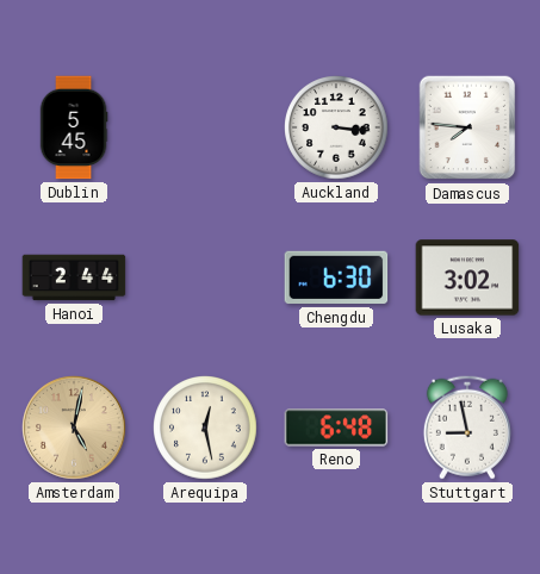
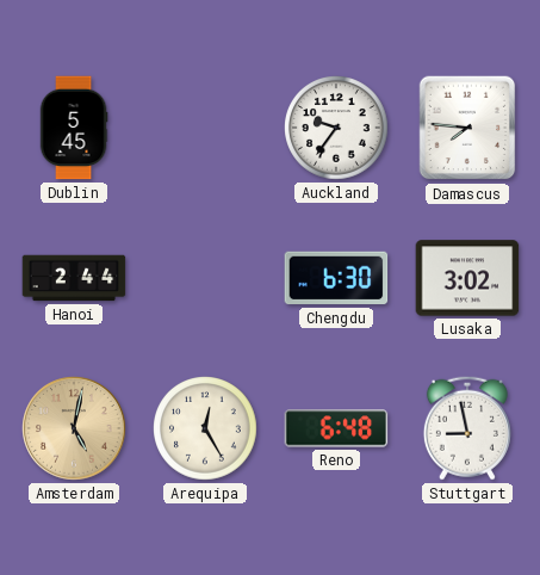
Auckland: 3:16 -> 9:36
Arequipa: 12:28 -> 12:25
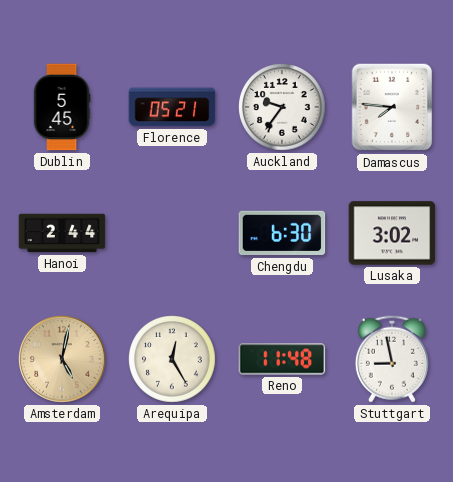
Florence: none -> 05:21
Reno: 6:48 -> 11:48
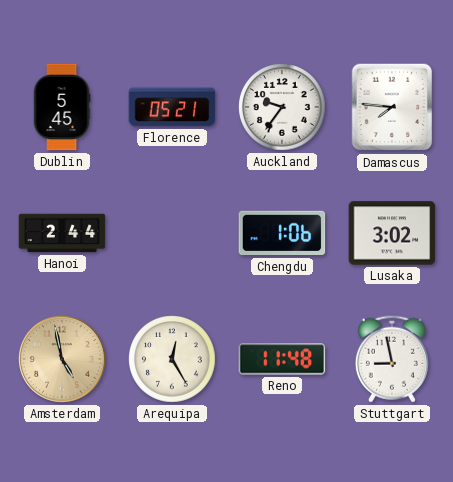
Chengdu: 6:30 -> 1:06
Amsterdam: 5:02 -> 4:58
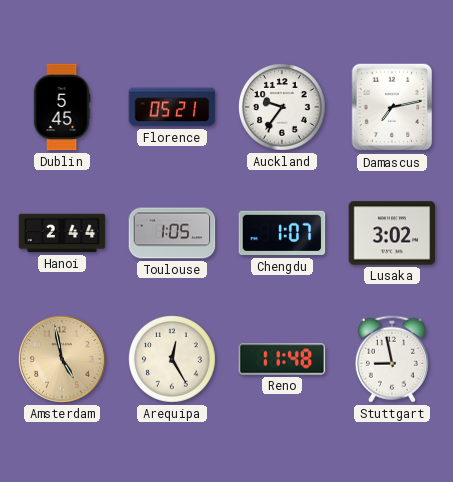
Damascus: 7:46 -> 7:13
Toulouse: none -> 1:05
Chengdu: 1:06 -> 1:07
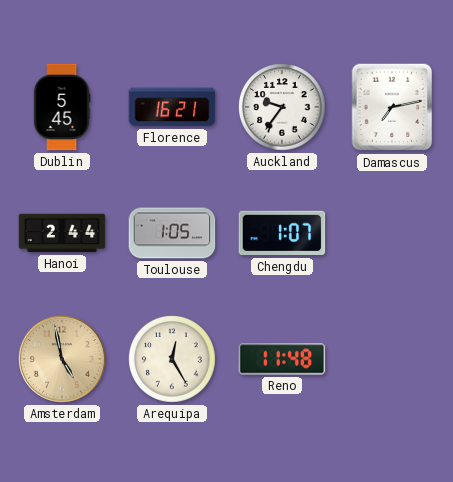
Florence: 05:21 -> 16:21
Lusaka: 3:02 -> none
Stuttgart: 8:58 -> none
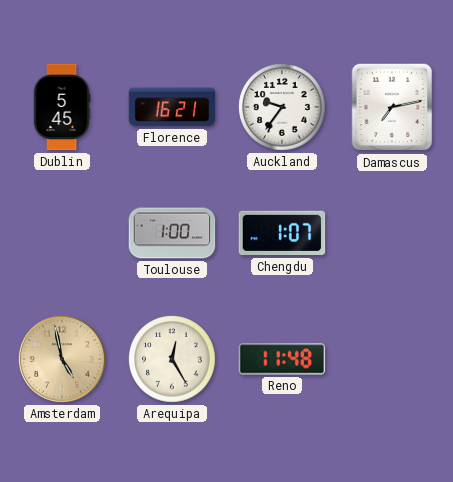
Hanoi: 2:44 -> none
Toulouse: 1:05 -> 1:00
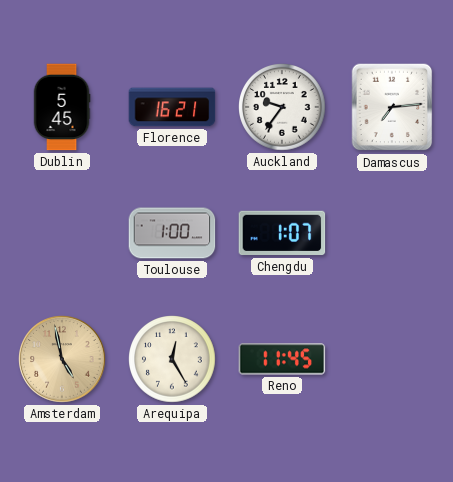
Damascus: 7:13 -> 7:14
Reno: 11:48 -> 11:45
